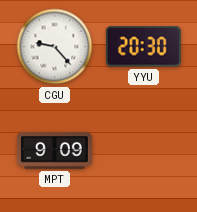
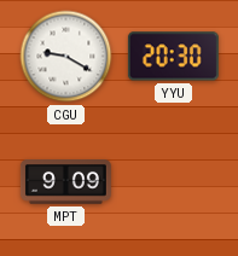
CGU: 9:23 -> 9:20
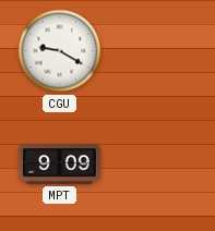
YYU: 20:30 -> none
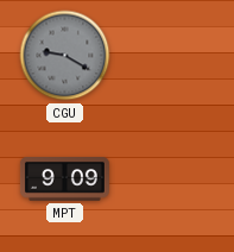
CGU dial: white -> grey
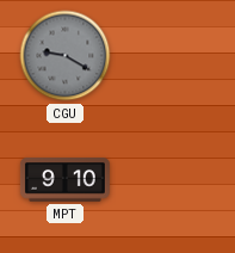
MPT: 9:09 -> 9:10
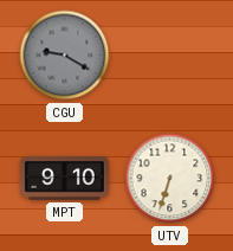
UTV: none -> 6:33
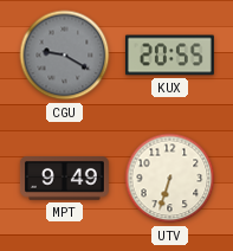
KUX: none -> 20:55
MPT: 9:10 -> 9:49
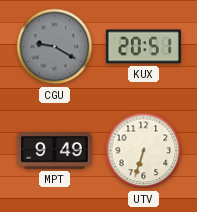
KUX: 20:55 -> 20:51
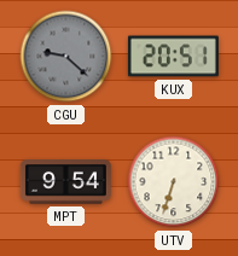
CGU: 9:20 -> 9:22
MPT: 9:49 -> 9:54
